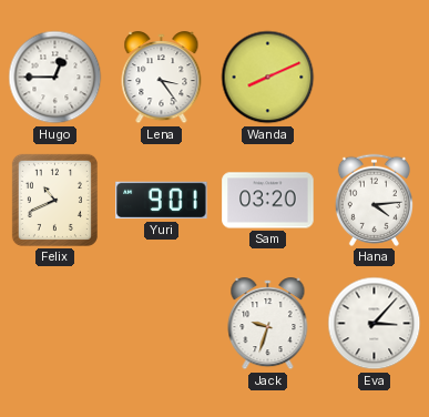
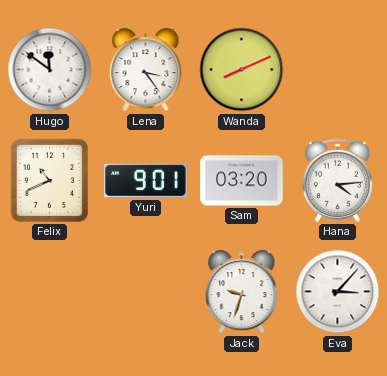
Hugo: 12:45 -> 11:51
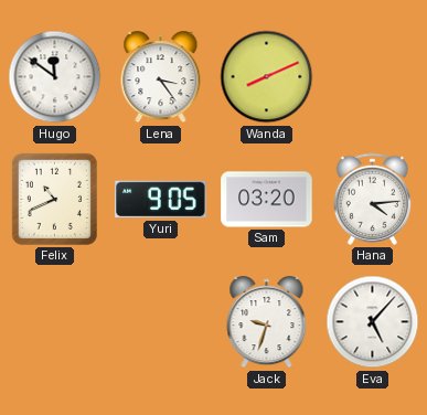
Yuri: 9:01 -> 9:05
Eva: 3:07 -> 5:07
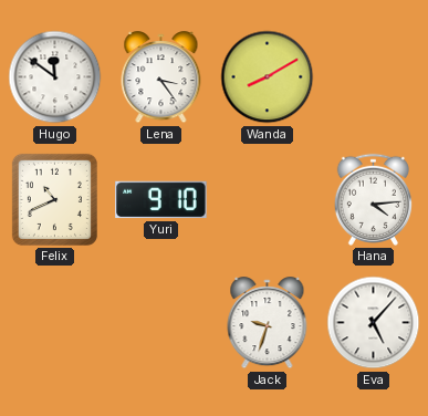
Wanda: 8:11 -> 8:10
Yuri: 9:05 -> 9:10
Sam: 03:20 -> none
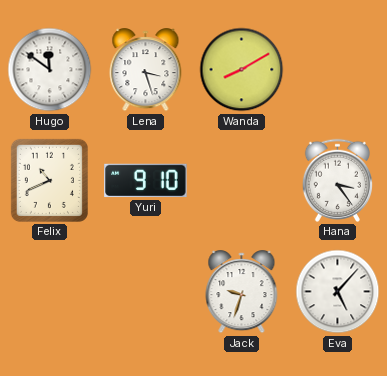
Lena: 3:24 -> 3:27
Hana: 4:14 -> 3:24
